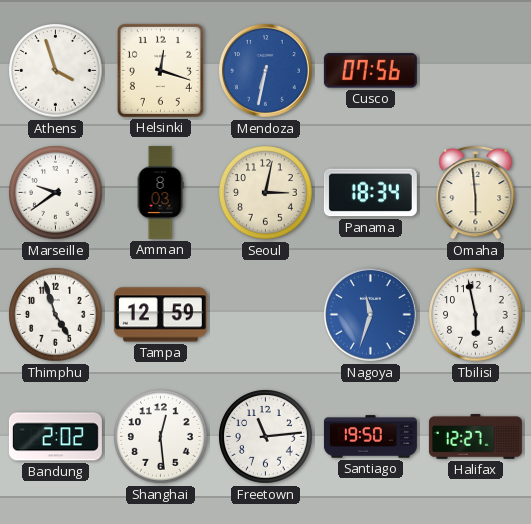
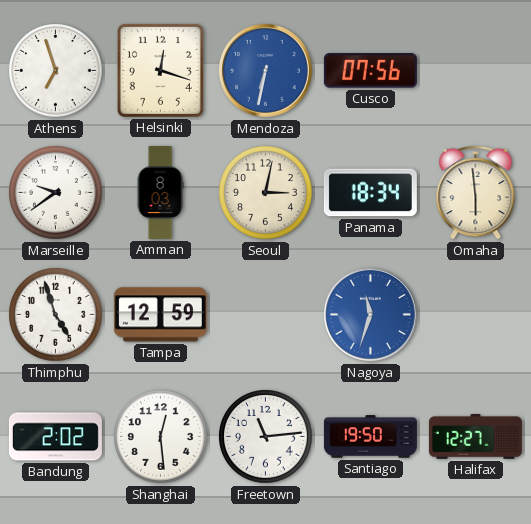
Athens: 3:57 -> 6:57
Tbilisi: 5:58 -> none
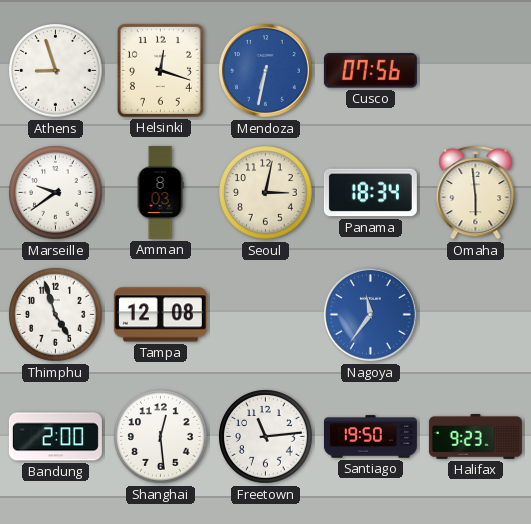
Athens: 6:57 -> 8:57
Tampa: 12:59 -> 12:08
Nagoya: 11:33 -> 11:36
Bandung: 2:02 -> 2:00
Halifax: 12:27 -> 9:23
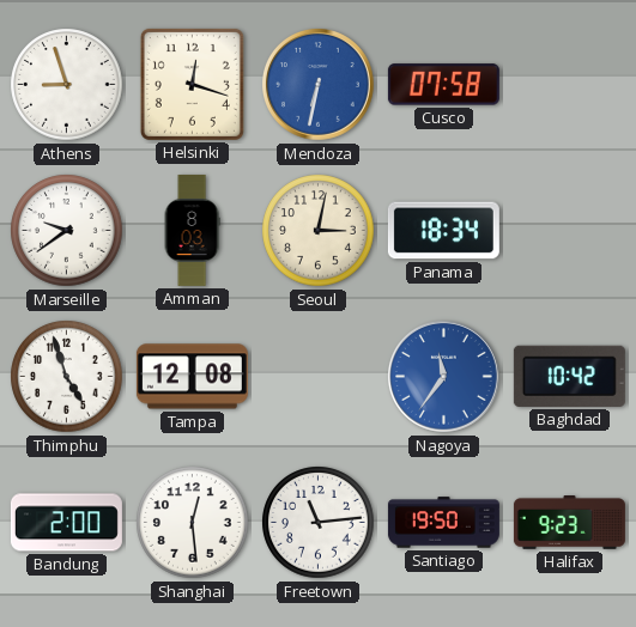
Cusco: 07:56 -> 07:58
Omaha: 5:59 -> none
Baghdad: none -> 10:42
